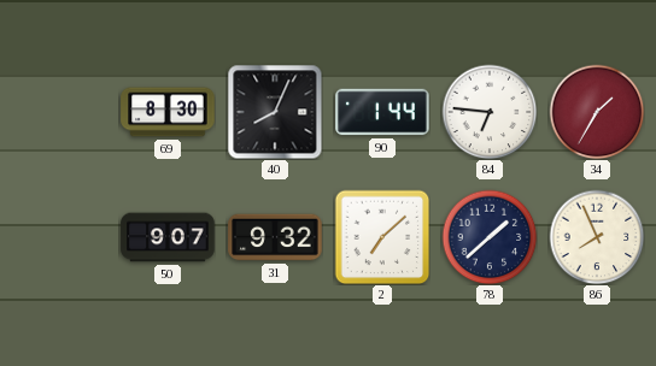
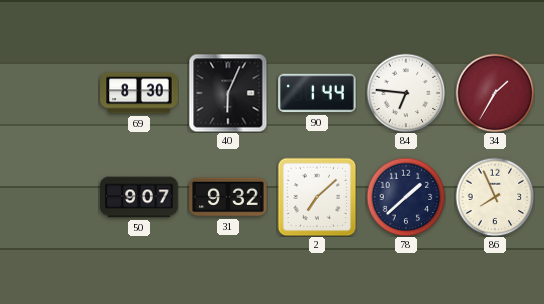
40: 8:04 -> 6:04
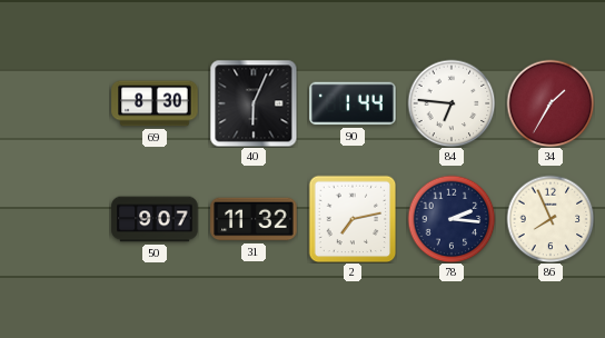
31: 9:32 -> 11:32
2: 7:08 -> 7:13
78: 1:38 -> 2:16
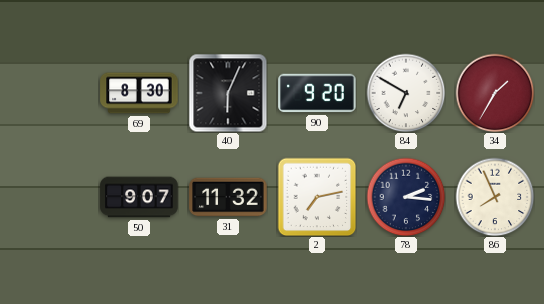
90: 1:44 -> 9:20
84: 6:46 -> 6:50
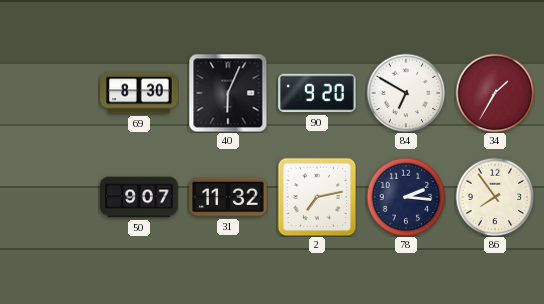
86: 7:56 -> 7:54
